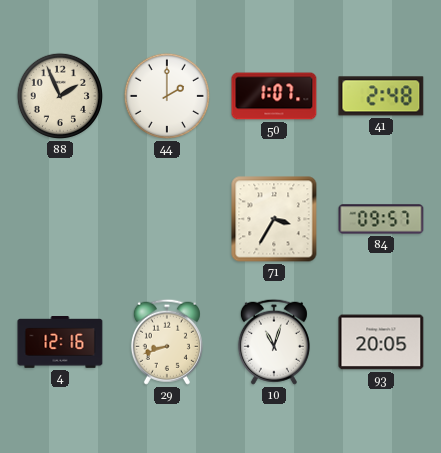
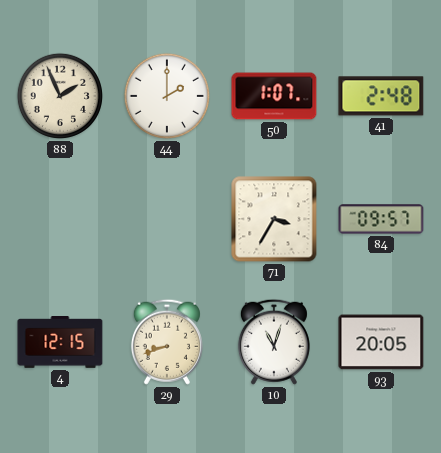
4: 12:16 -> 12:15
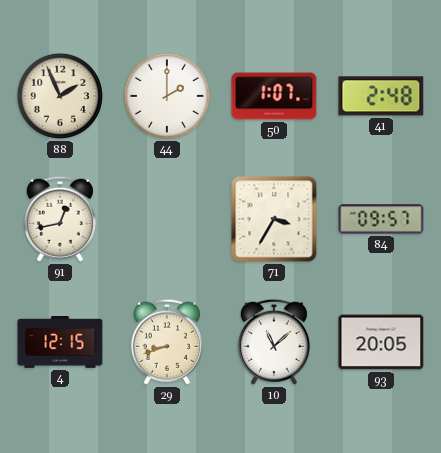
91: none -> 12:43
10: 11:03 -> 11:08
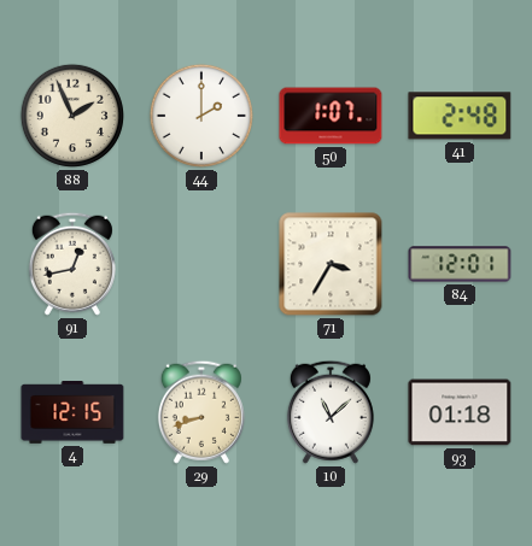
84: 09:57 -> 12:01
93: 20:05 -> 01:18
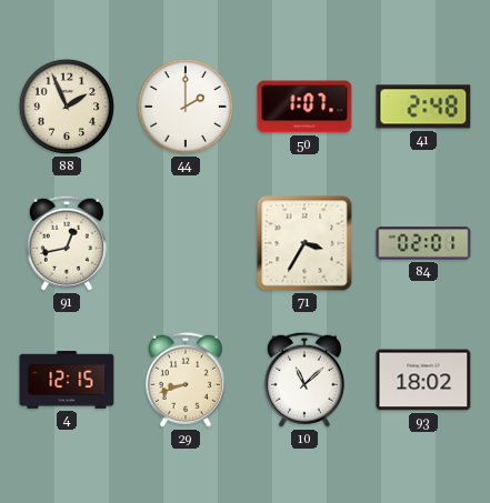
84: 12:01 -> 02:01
93: 01:18 -> 18:02
